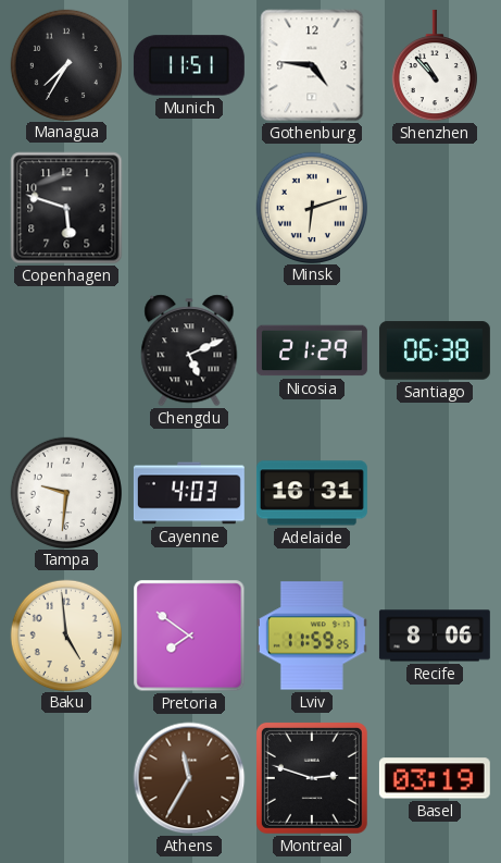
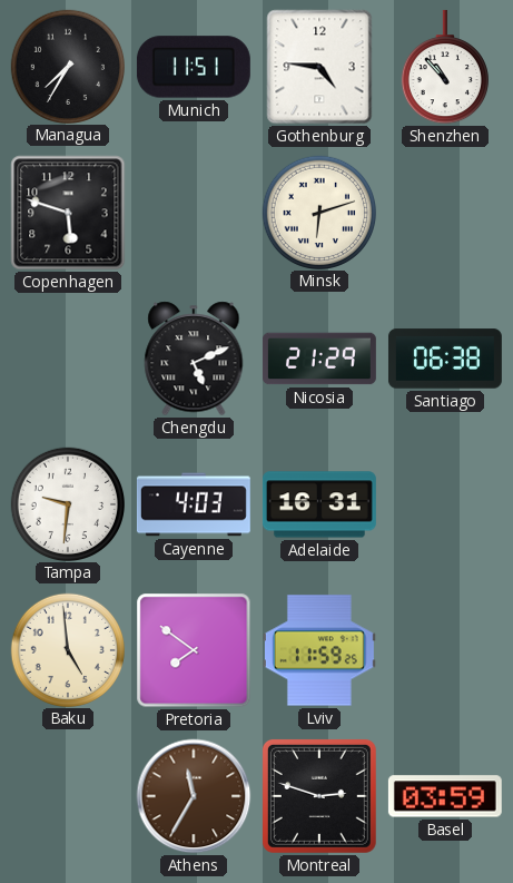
Recife: 8:06 -> none
Basel: 03:19 -> 03:59
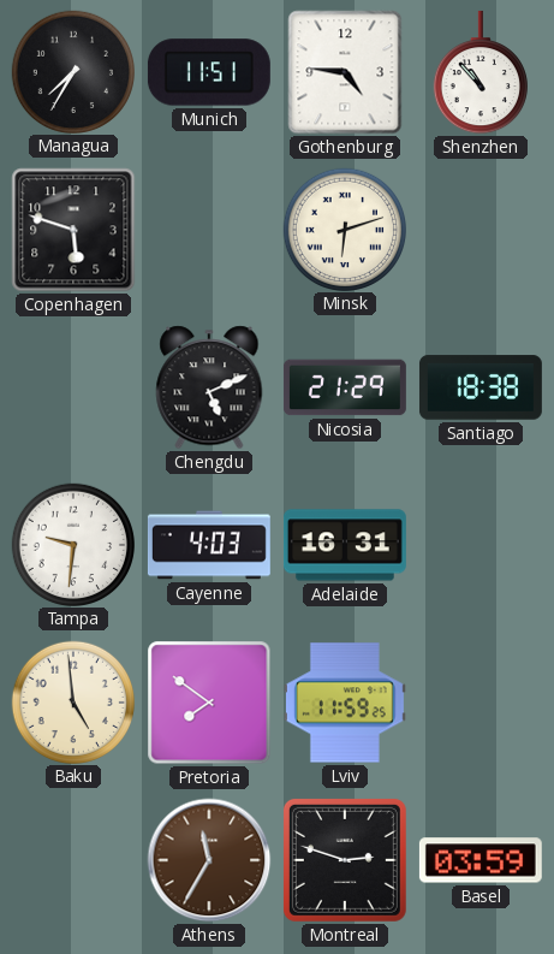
Santiago: 06:38 -> 18:38
